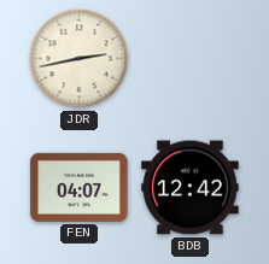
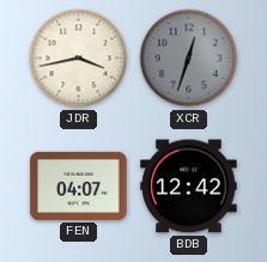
JDR: 2:43 -> 3:43
XCR: none -> 12:33
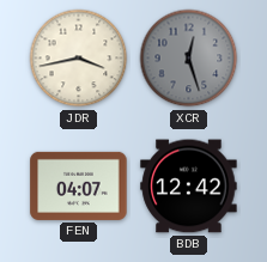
XCR: 12:33 -> 12:27
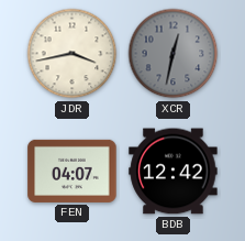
XCR: 12:27 -> 12:32
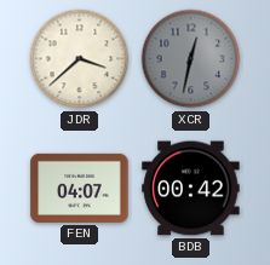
JDR: 3:43 -> 3:38
BDB: 12:42 -> 00:42
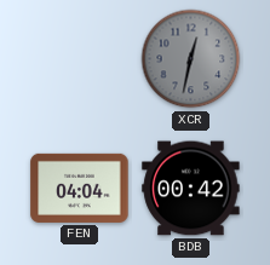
JDR: 3:38 -> none
FEN: 04:07 -> 04:04
